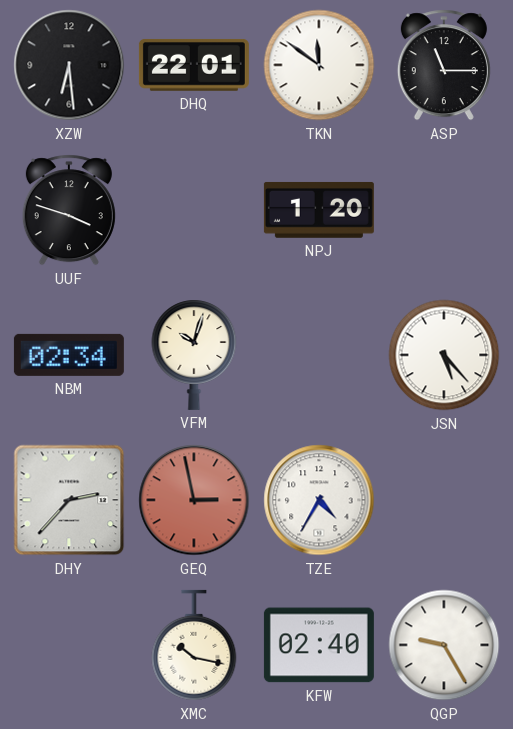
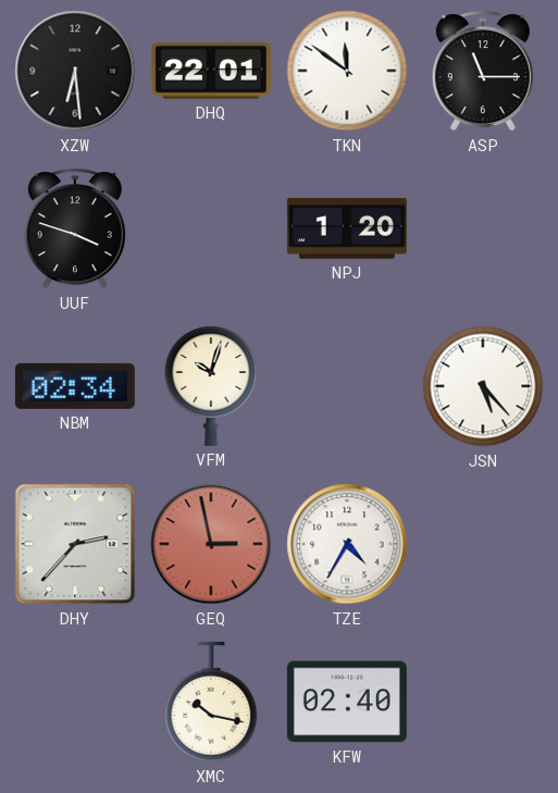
QGP: 9:25 -> none
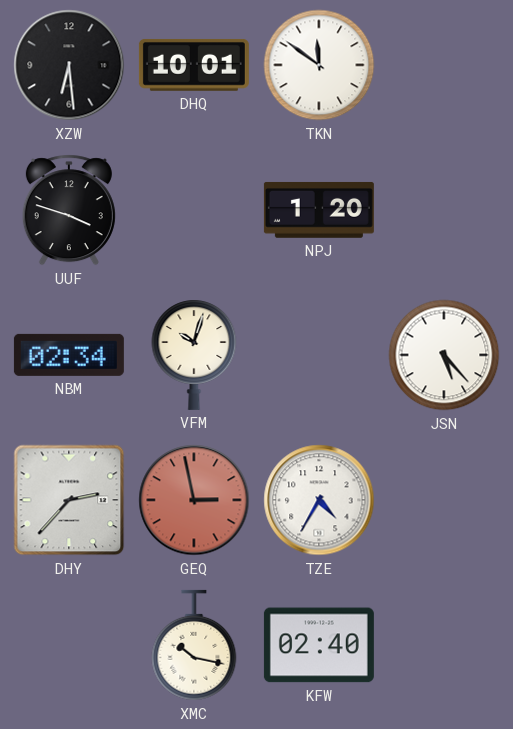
DHQ: 22:01 -> 10:01
ASP: 11:15 -> none
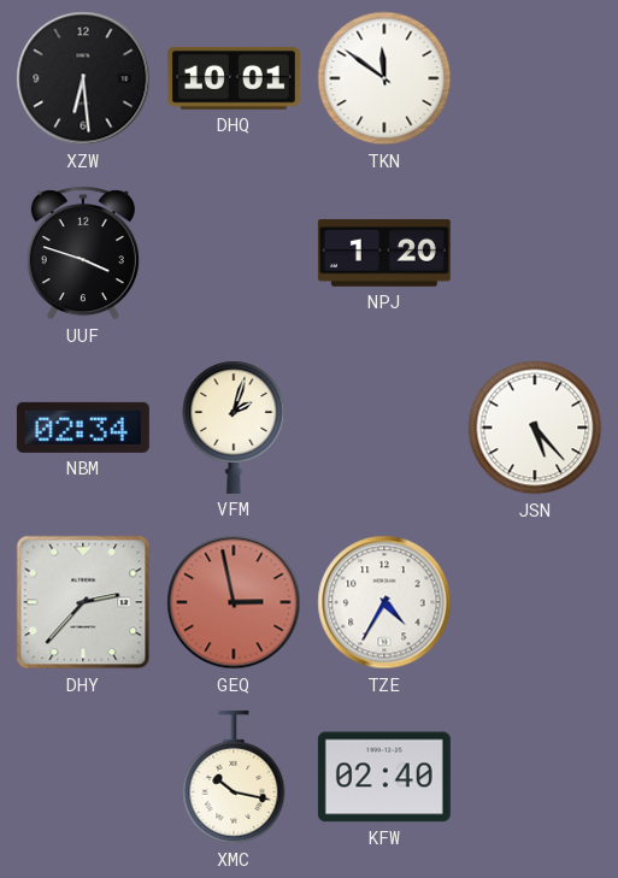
VFM: 10:03 -> 2:03
